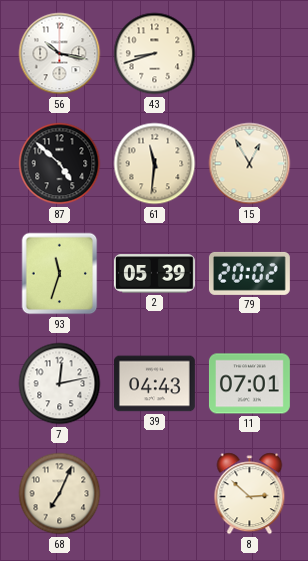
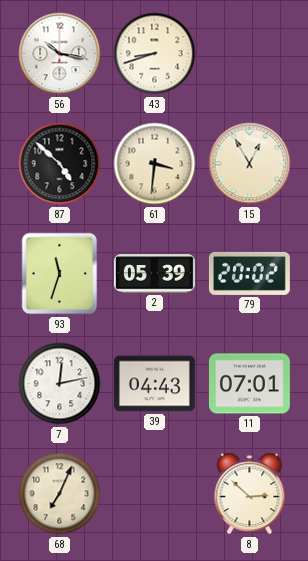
61: 11:31 -> 3:31
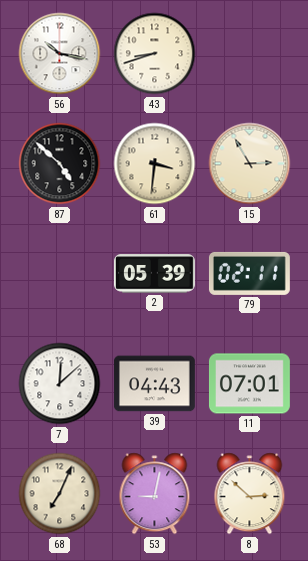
15: 12:55 -> 2:55
93: 11:33 -> none
79: 20:02 -> 02:11
7: 12:13 -> 12:08
53: none -> 9:02
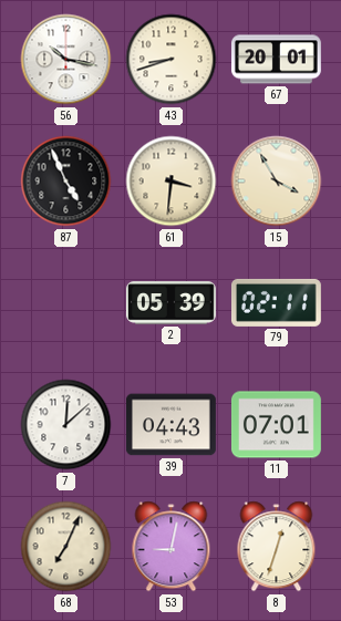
67: none -> 20:01
87: 4:52 -> 4:56
15: 2:55 -> 3:55
8: 2:52 -> 12:33
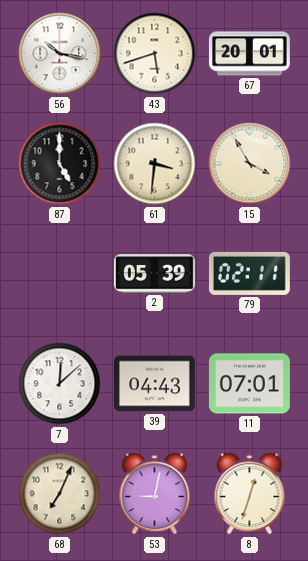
43: 8:42 -> 5:42
87: 4:56 -> 5:00
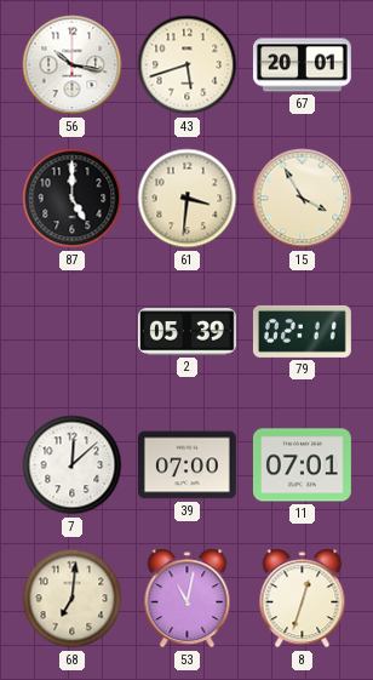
39: 04:43 -> 07:00
68: 7:04 -> 7:01
53: 9:02 -> 11:02
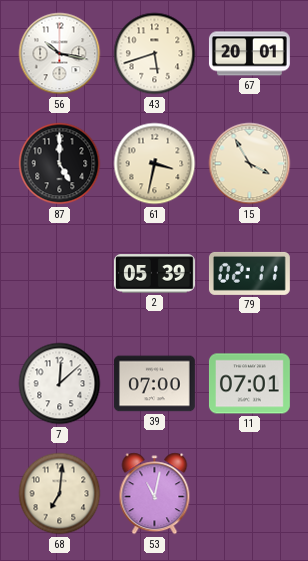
61: 3:31 -> 3:32
8: 12:33 -> none
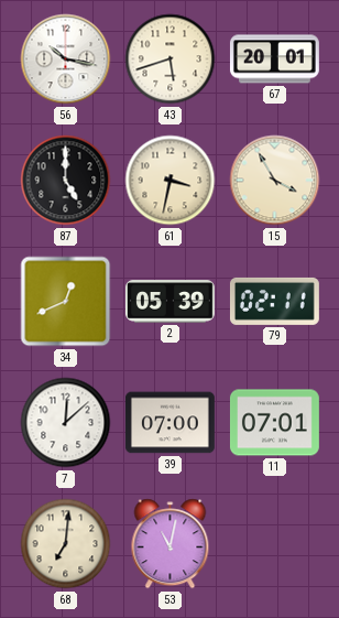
34: none -> 12:41
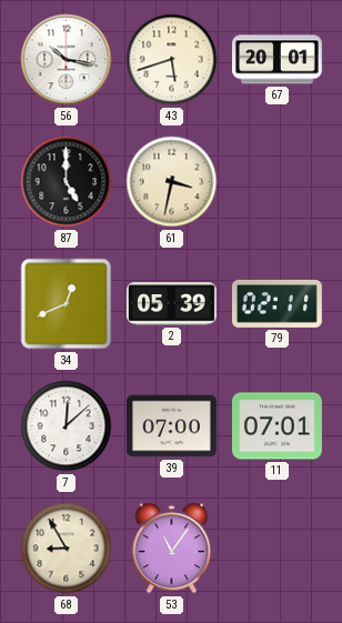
15: 3:55 -> none
68: 7:01 -> 8:55
53: 11:02 -> 11:06
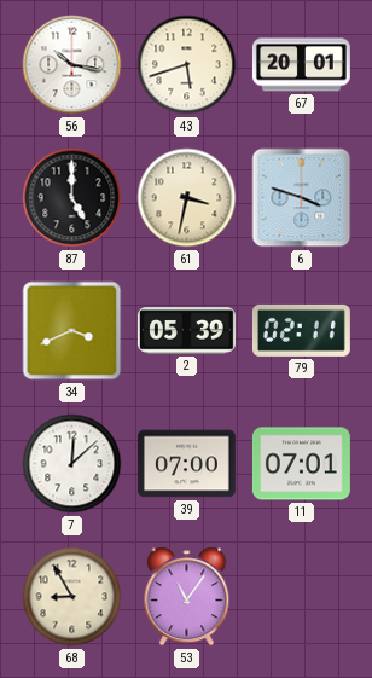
6: none -> 3:48
34: 12:41 -> 3:41
